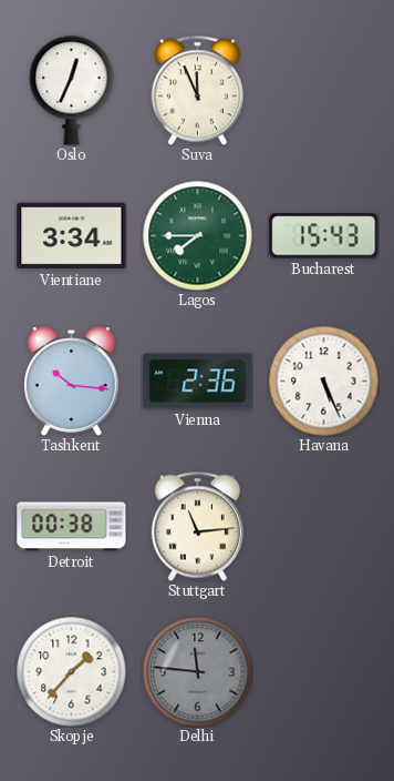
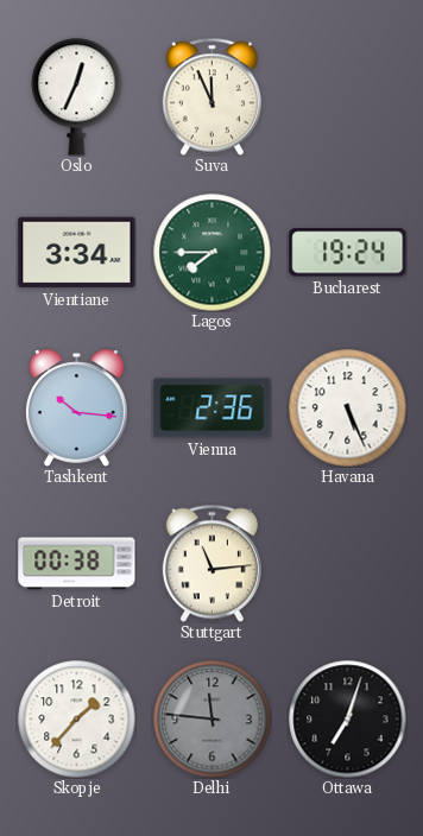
Bucharest: 15:43 -> 19:24
Ottawa: none -> 7:03
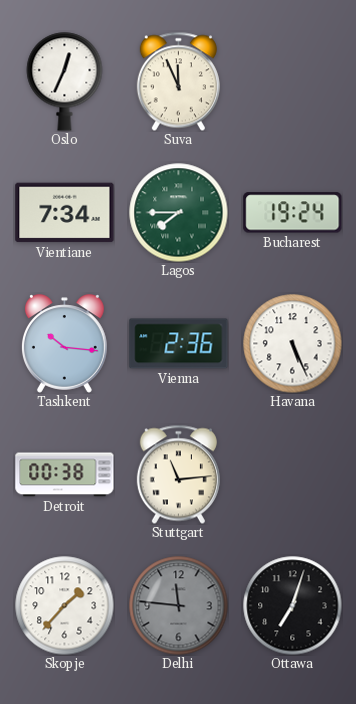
Vientiane: 3:34 -> 7:34
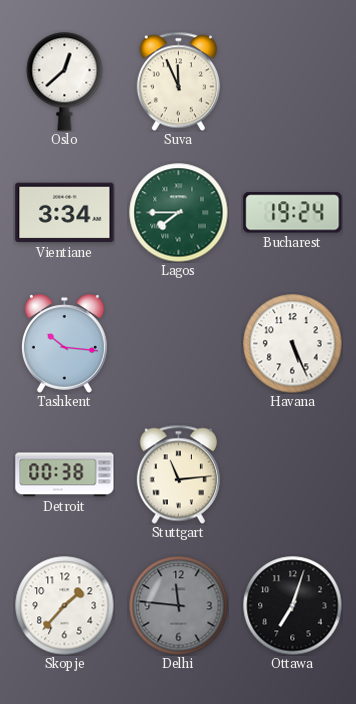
Oslo: 12:34 -> 12:38
Vientiane: 7:34 -> 3:34
Vienna: 2:36 -> none
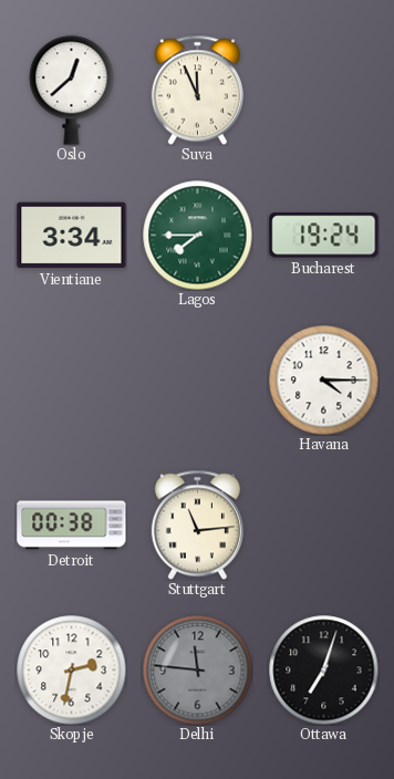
Tashkent: 10:16 -> none
Havana: 5:26 -> 4:15
Skopje: 1:37 -> 2:32
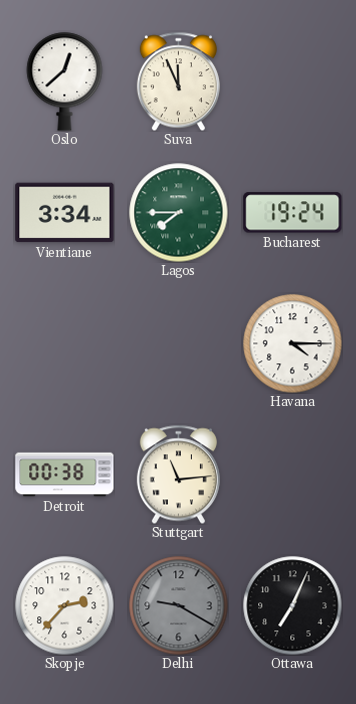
Skopje: 2:32 -> 2:37
Delhi: 11:46 -> 9:20
Ottawa: 7:03 -> 7:04
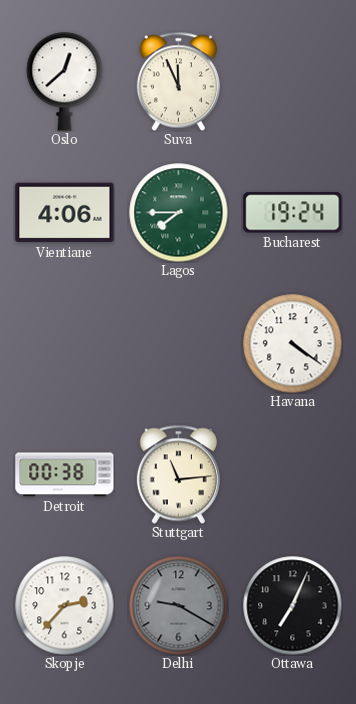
Vientiane: 3:34 -> 4:06
Havana: 4:15 -> 4:21
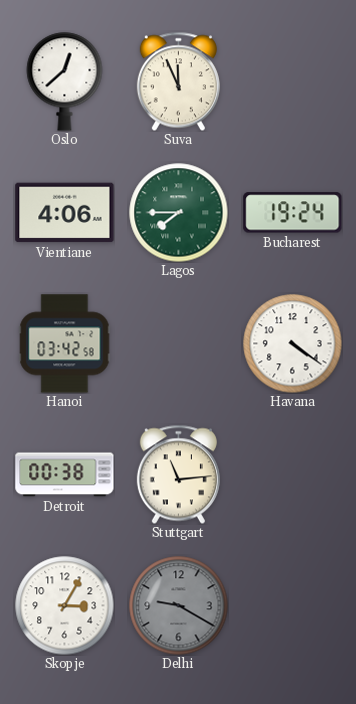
Hanoi: none -> 03:42
Skopje: 2:37 -> 3:05
Ottawa: 7:04 -> none
